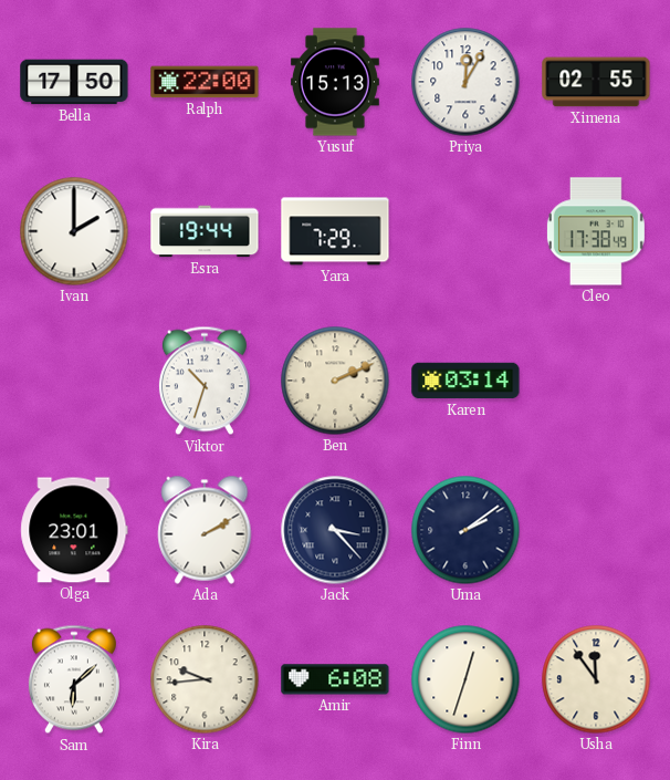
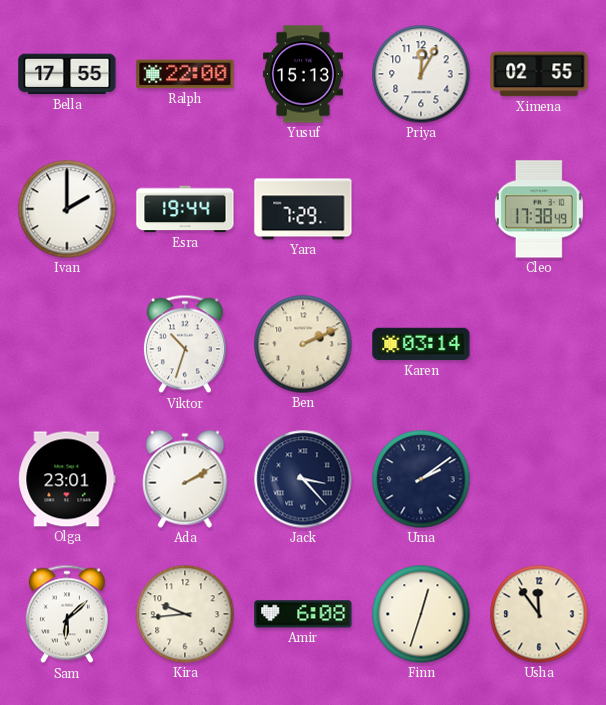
Bella: 17:50 -> 17:55
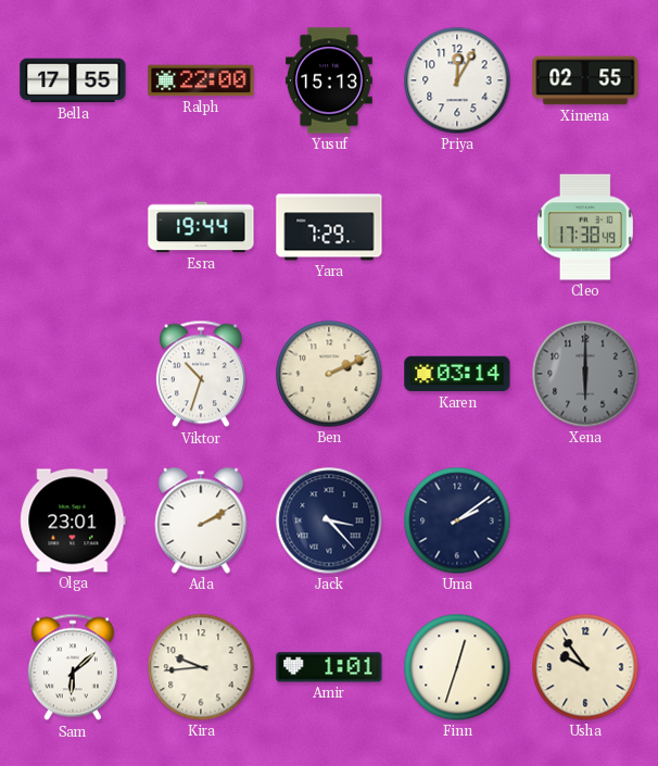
Ivan: 2:00 -> none
Xena: none -> 6:00
Amir: 6:08 -> 1:01
Usha: 11:54 -> 9:54
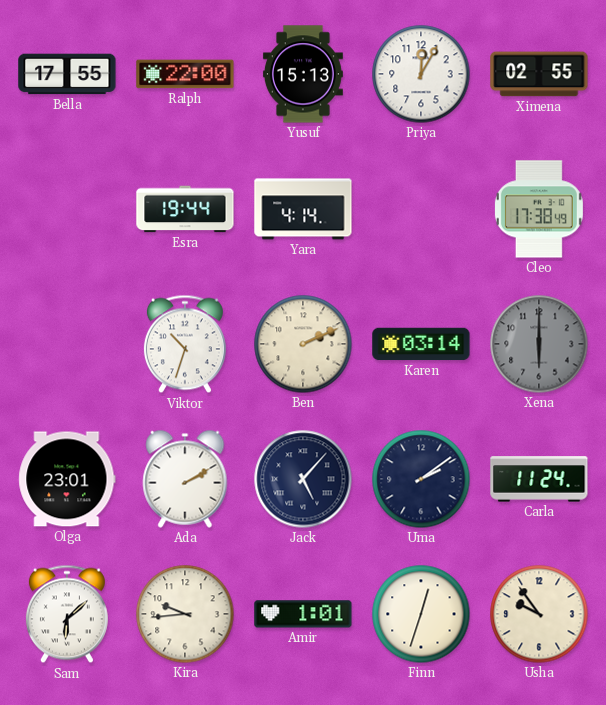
Yara: 7:29 -> 4:14
Jack: 3:23 -> 5:07
Carla: none -> 11:24
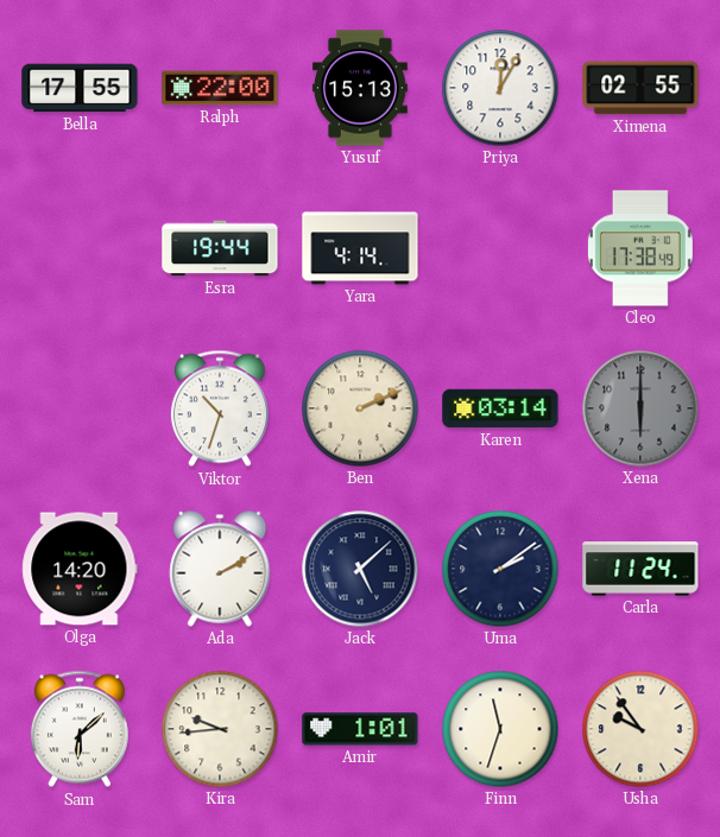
Olga: 23:01 -> 14:20
Jack: 5:07 -> 5:08
Finn: 12:33 -> 11:33
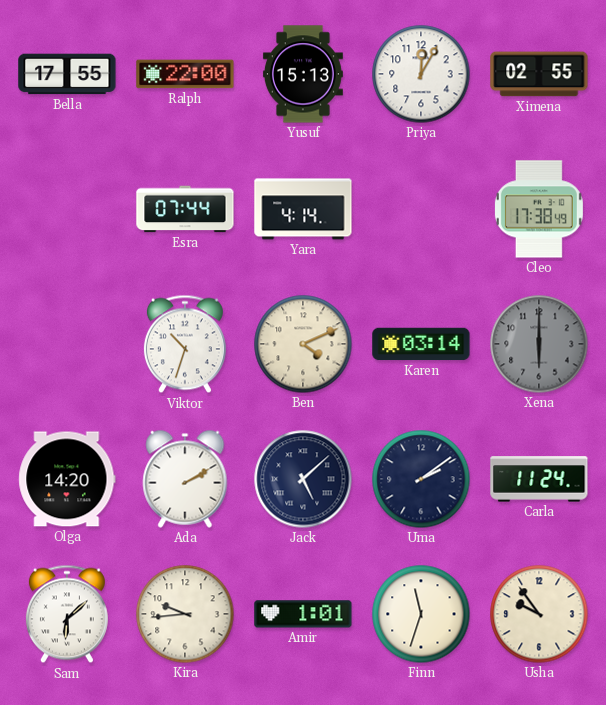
Esra: 19:44 -> 07:44
Ben: 2:11 -> 4:11
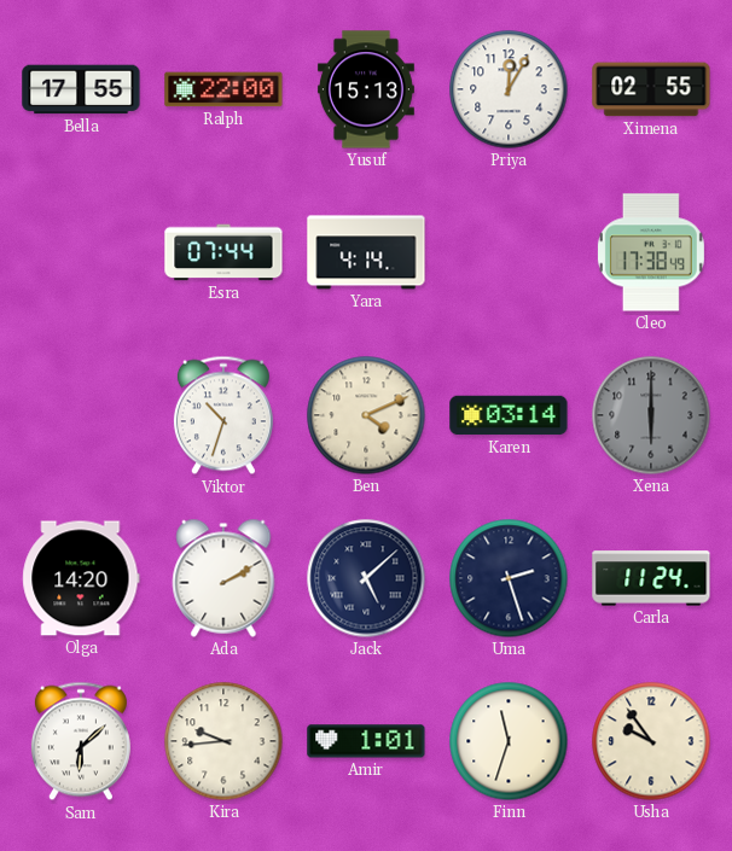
Uma: 2:09 -> 2:27
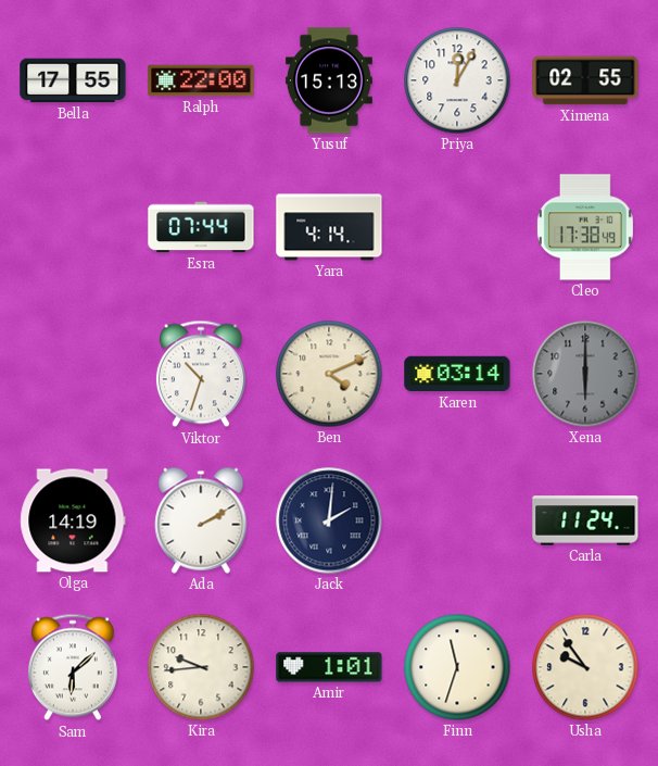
Olga: 14:20 -> 14:19
Jack: 5:08 -> 2:01
Uma: 2:27 -> none
